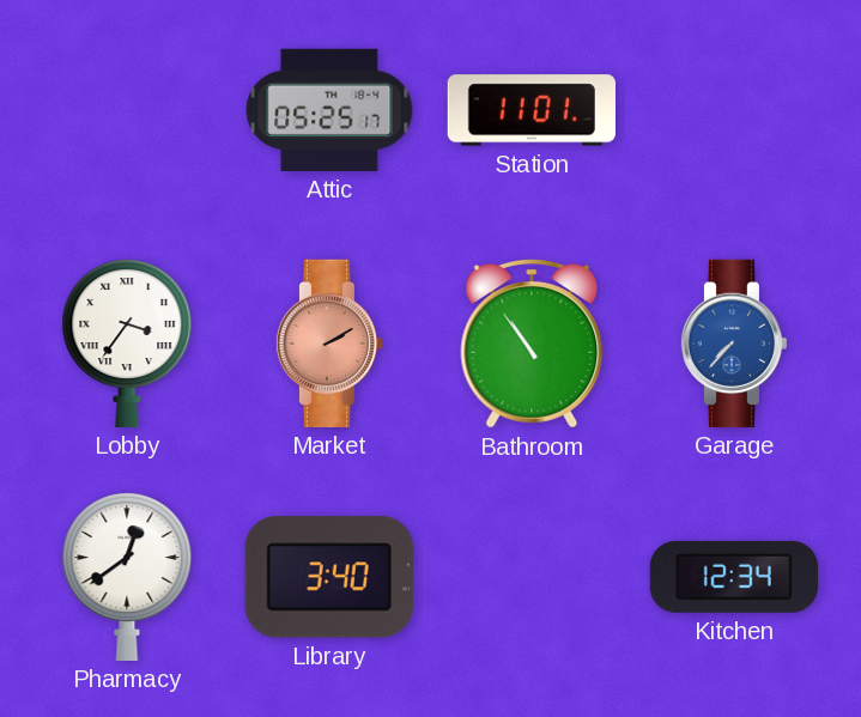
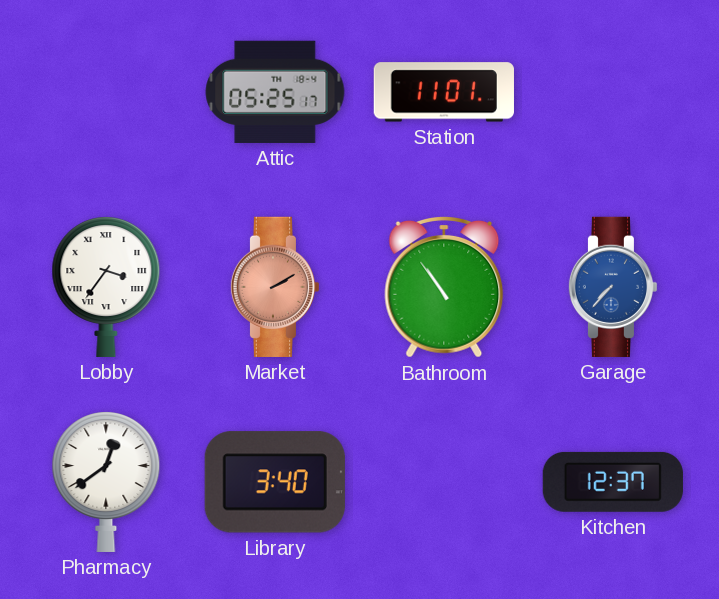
Kitchen: 12:34 -> 12:37
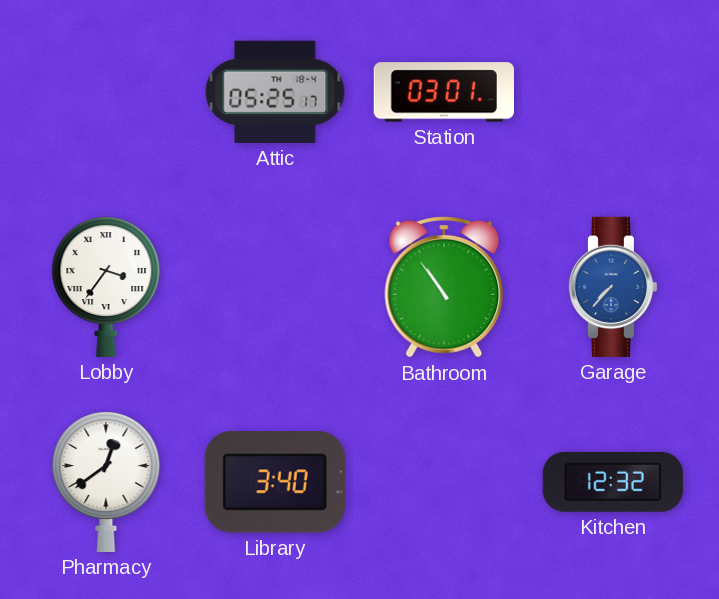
Station: 11:01 -> 03:01
Market: 2:10 -> none
Kitchen: 12:37 -> 12:32
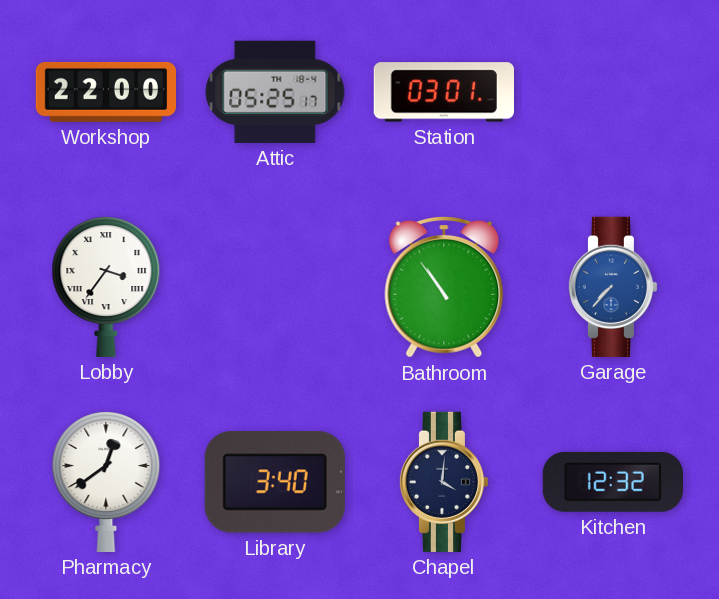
Workshop: none -> 22:00
Chapel: none -> 4:01
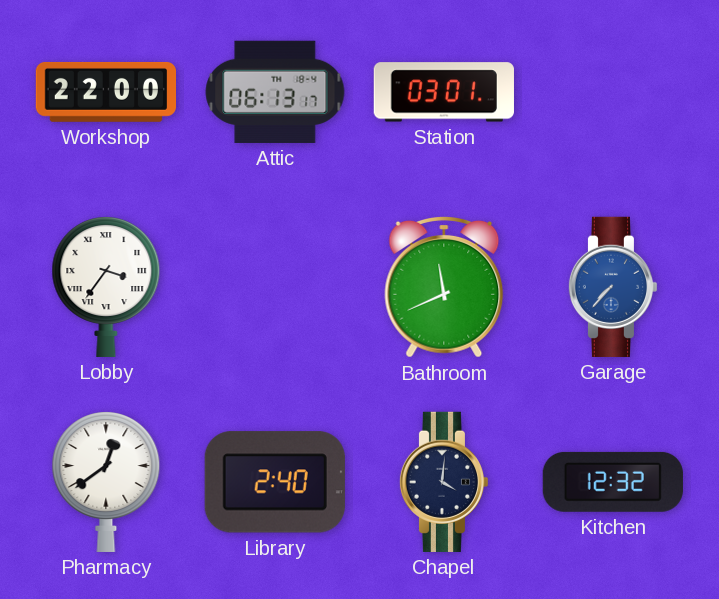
Attic: 05:25 -> 06:13
Bathroom: 10:54 -> 11:41
Library: 3:40 -> 2:40
